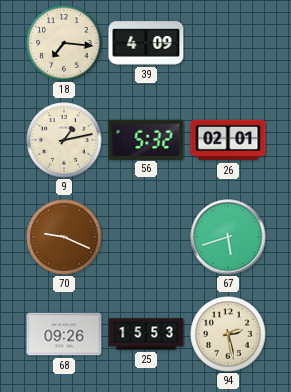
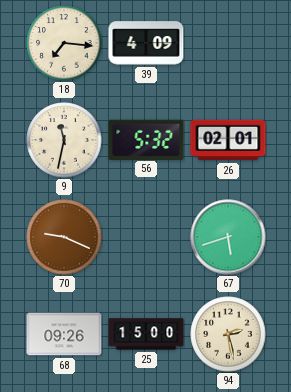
9: 1:13 -> 11:32
25: 15:53 -> 15:00
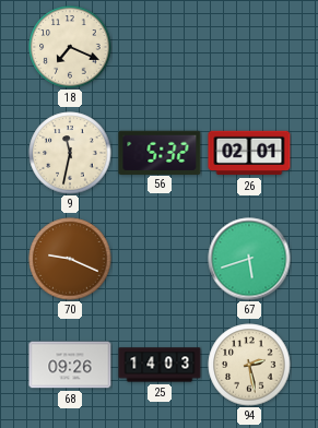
18: 7:16 -> 7:19
39: 4:09 -> none
25: 15:00 -> 14:03
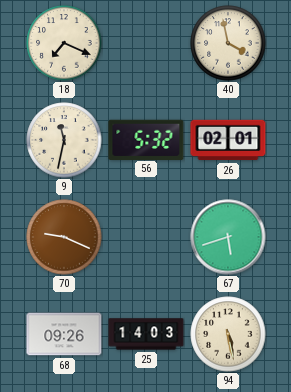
40: none -> 3:58
94: 2:28 -> 5:28
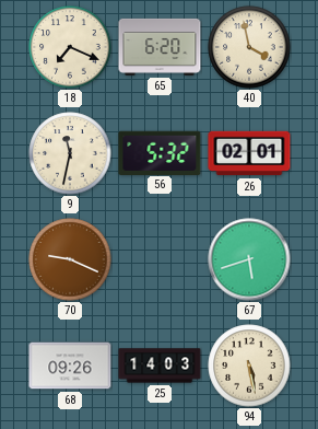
65: none -> 6:20
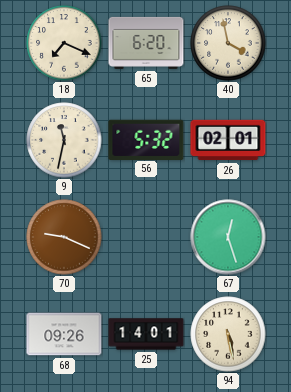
67: 5:42 -> 12:27
25: 14:03 -> 14:01
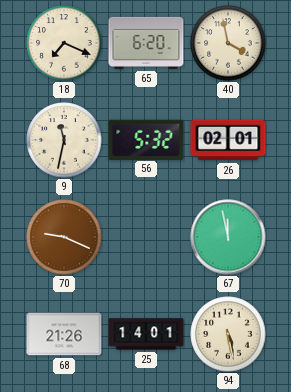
67: 12:27 -> 11:58
68: 09:26 -> 21:26
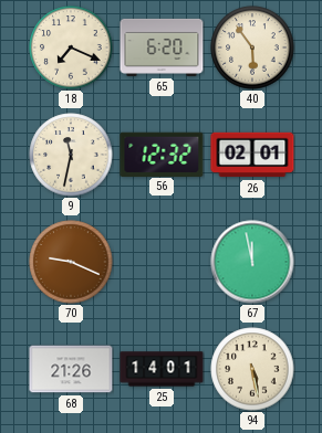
40: 3:58 -> 5:54
56: 5:32 -> 12:32
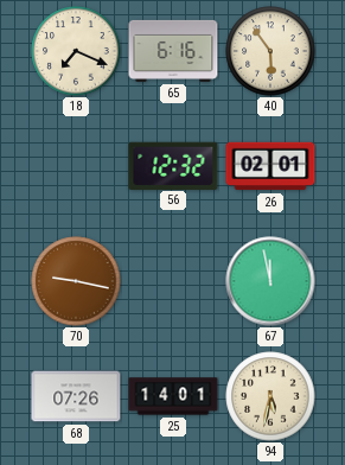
65: 6:20 -> 6:16
9: 11:32 -> none
70: 9:19 -> 9:17
68: 21:26 -> 07:26
94: 5:28 -> 5:32
